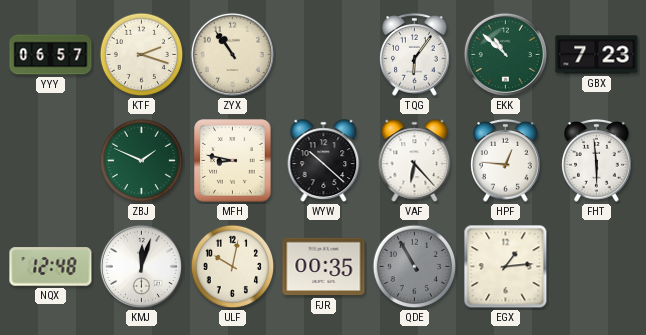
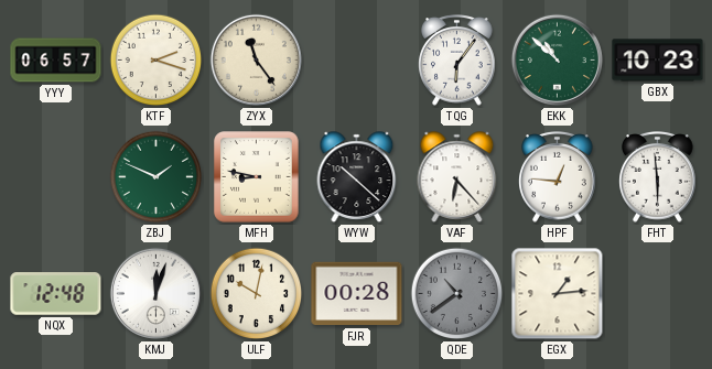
ZYX: 10:54 -> 11:24
GBX: 7:23 -> 10:23
FJR: 00:35 -> 00:28
QDE: 10:55 -> 10:39
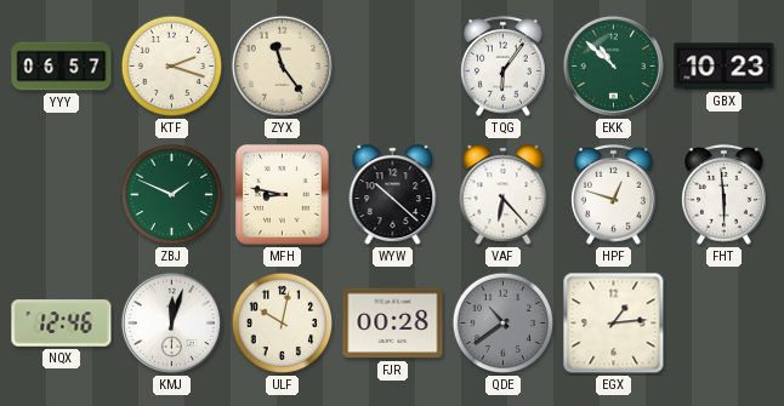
HPF: 12:46 -> 12:48
NQX: 12:48 -> 12:46
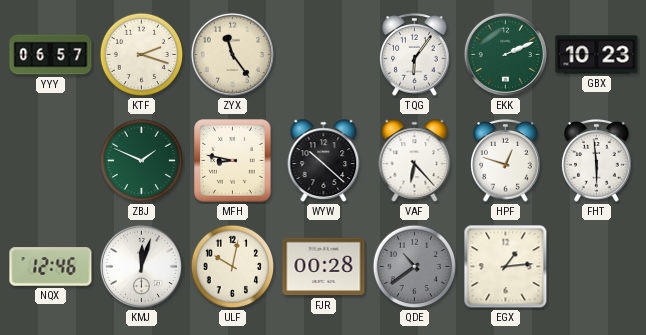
EKK: 10:52 -> 2:11
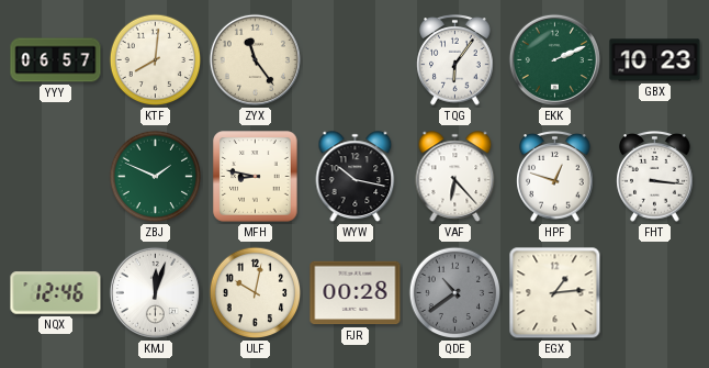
KTF: 2:18 -> 8:01
WYW: 10:22 -> 10:17
FHT: 5:59 -> 3:16
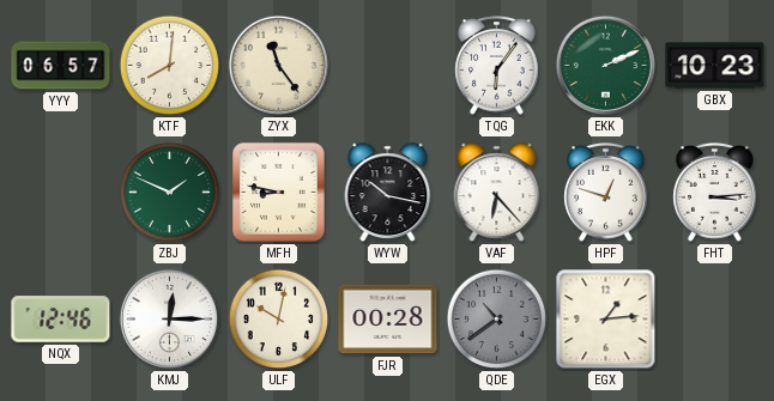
FHT: 3:16 -> 3:14
KMJ: 12:03 -> 12:15
